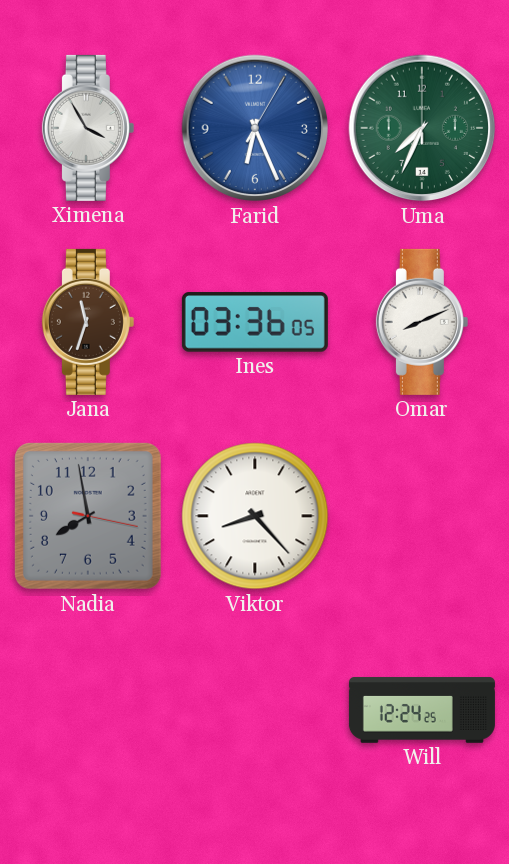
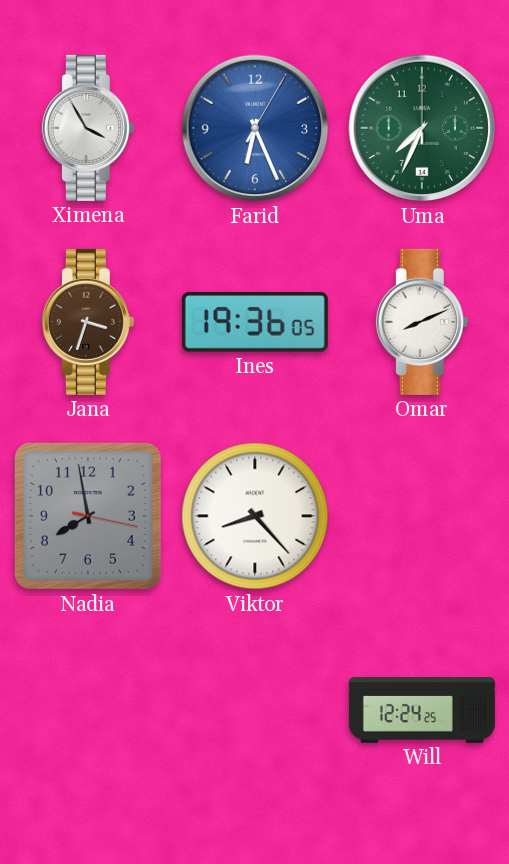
Jana: 11:33 -> 3:33
Ines: 03:36 -> 19:36
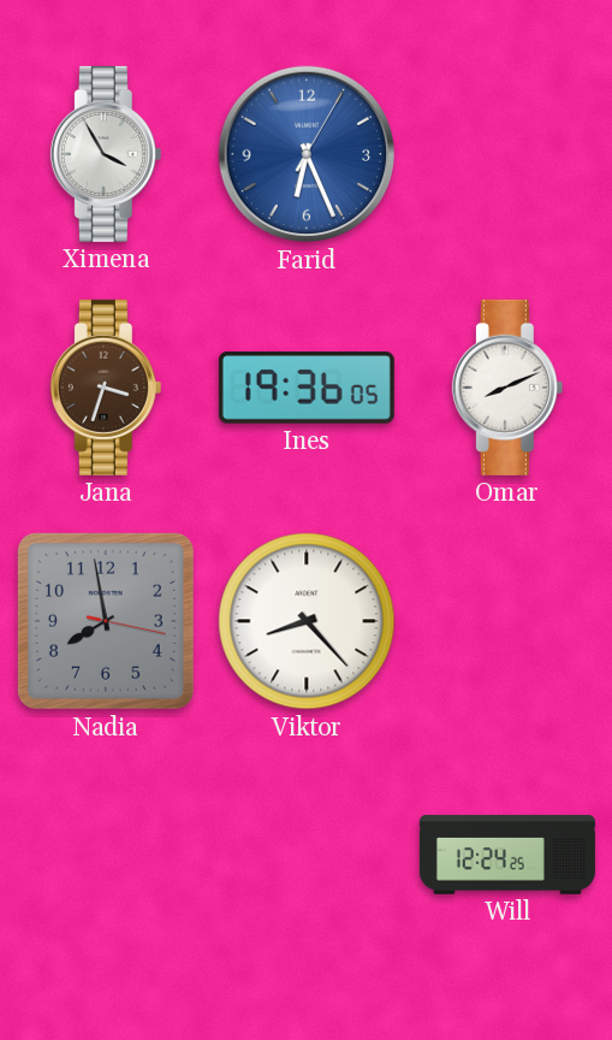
Uma: 7:34 -> none
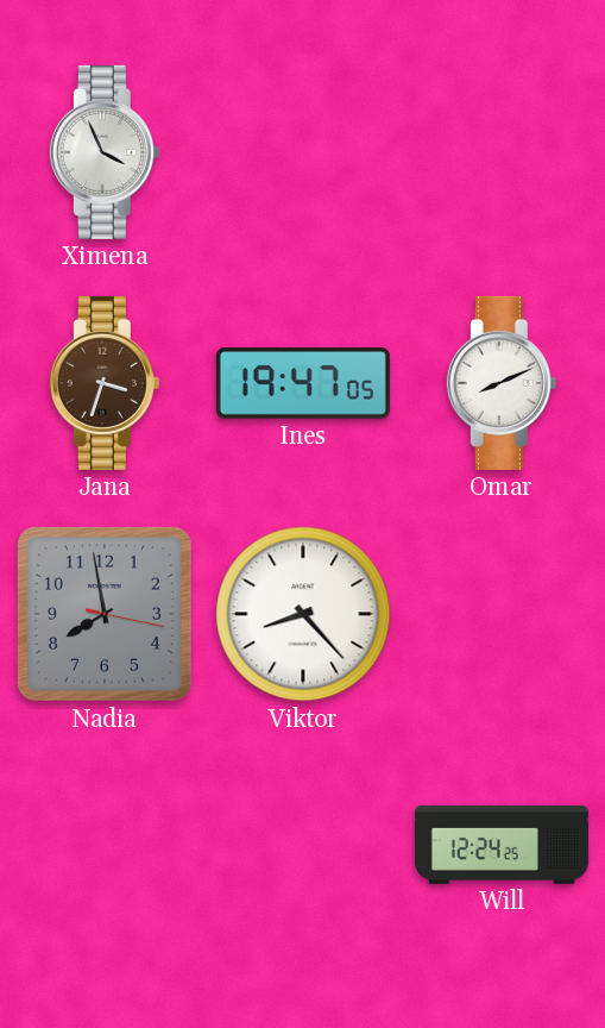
Ximena: 3:55 -> 3:56
Farid: 6:26 -> none
Ines: 19:36 -> 19:47
